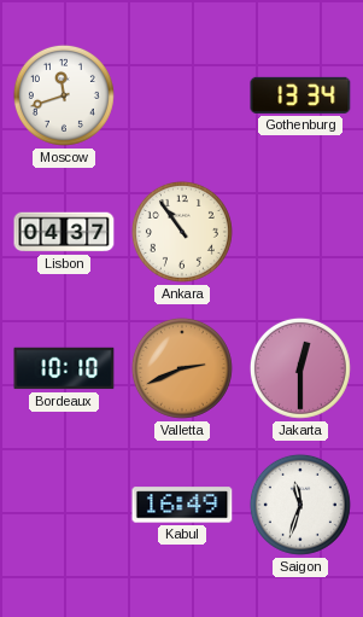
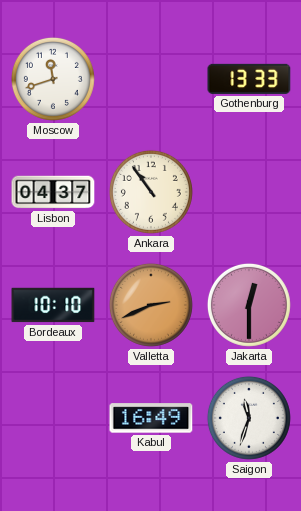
Gothenburg: 13:34 -> 13:33
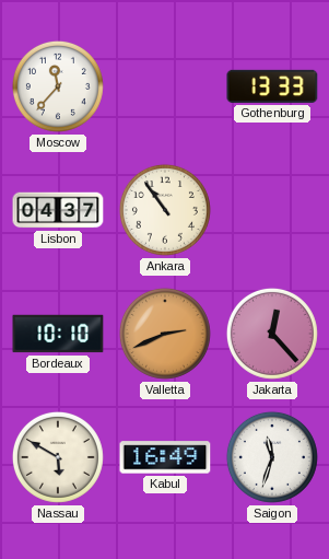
Moscow: 11:42 -> 11:37
Jakarta: 12:30 -> 12:23
Nassau: none -> 5:50
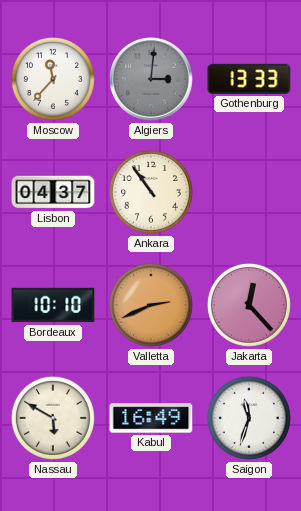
Algiers: none -> 3:01
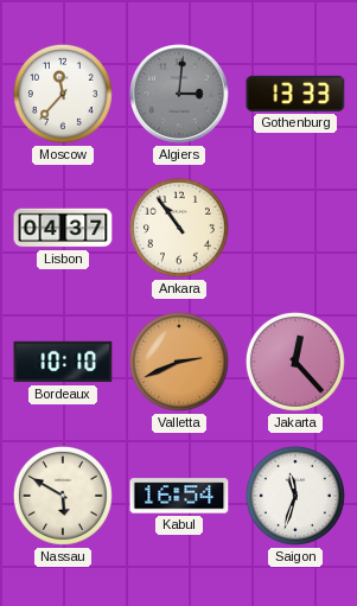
Kabul: 16:49 -> 16:54
